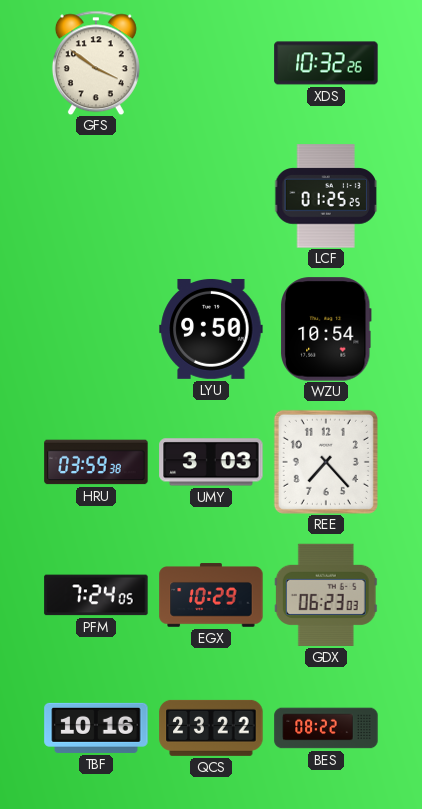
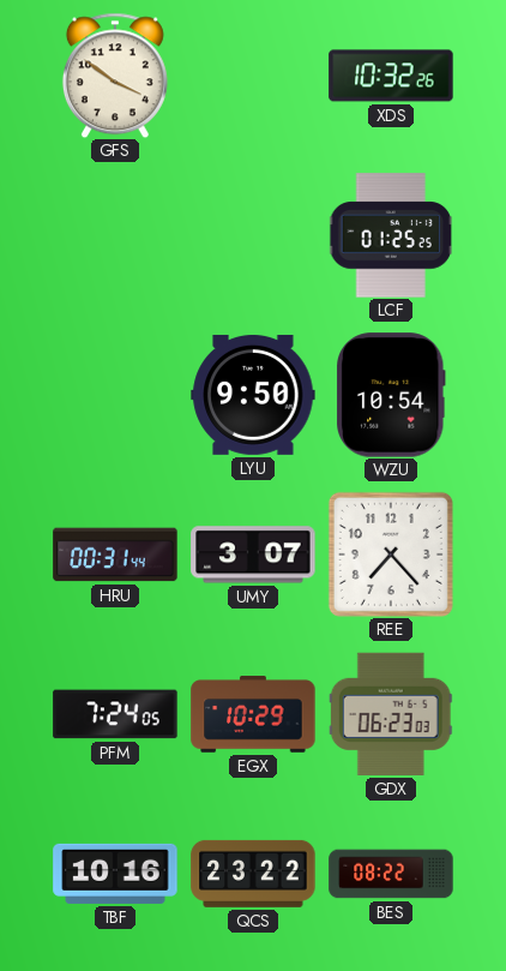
HRU: 03:59 -> 00:31
UMY: 3:03 -> 3:07
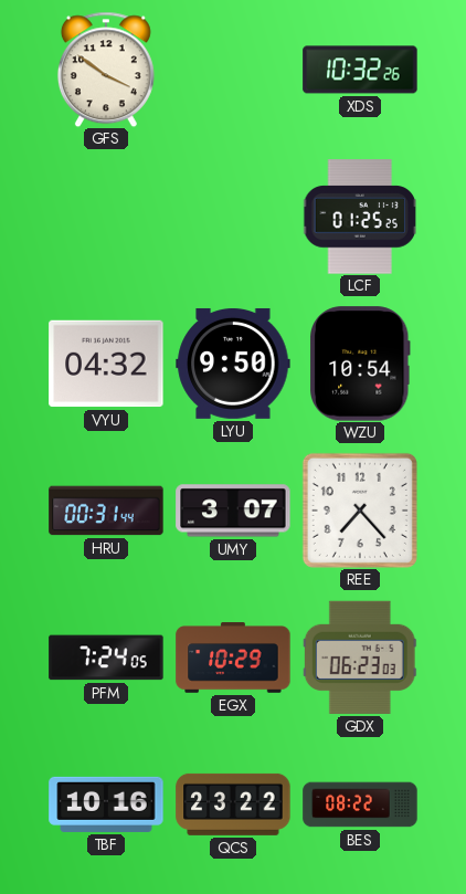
VYU: none -> 04:32
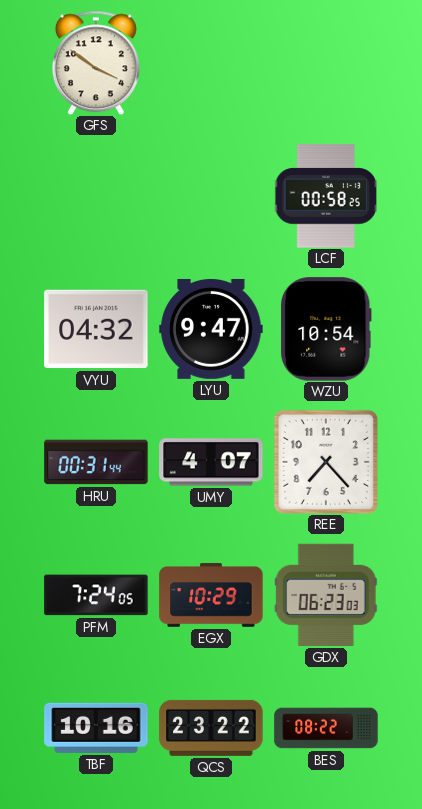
XDS: 10:32 -> none
LCF: 01:25 -> 00:58
LYU: 9:50 -> 9:47
UMY: 3:07 -> 4:07
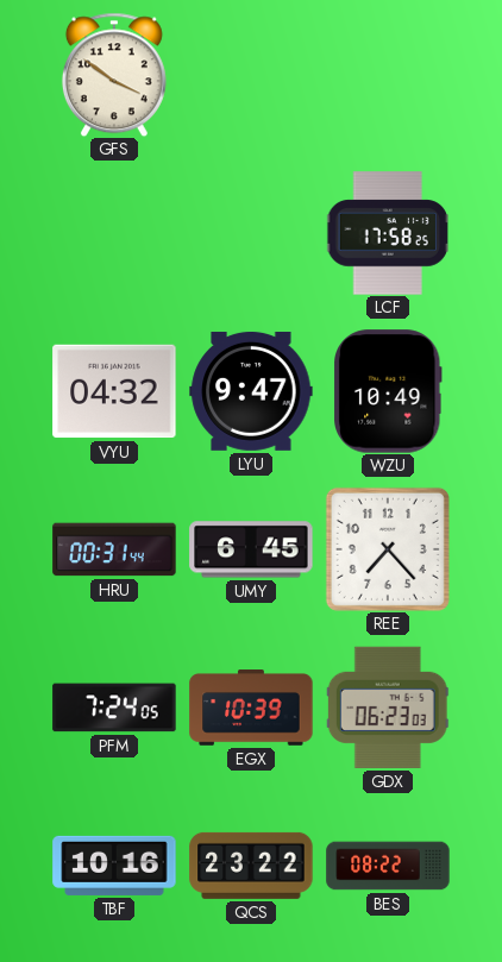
LCF: 00:58 -> 17:58
WZU: 10:54 -> 10:49
UMY: 4:07 -> 6:45
EGX: 10:29 -> 10:39
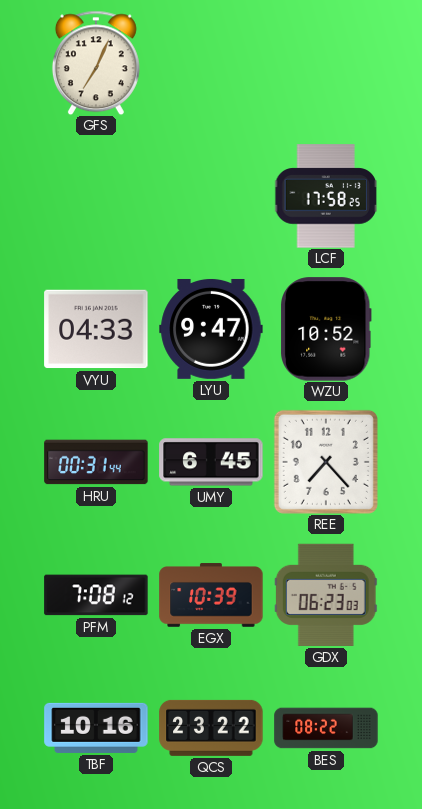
GFS: 3:51 -> 7:04
VYU: 04:32 -> 04:33
WZU: 10:49 -> 10:52
PFM: 7:24 -> 7:08
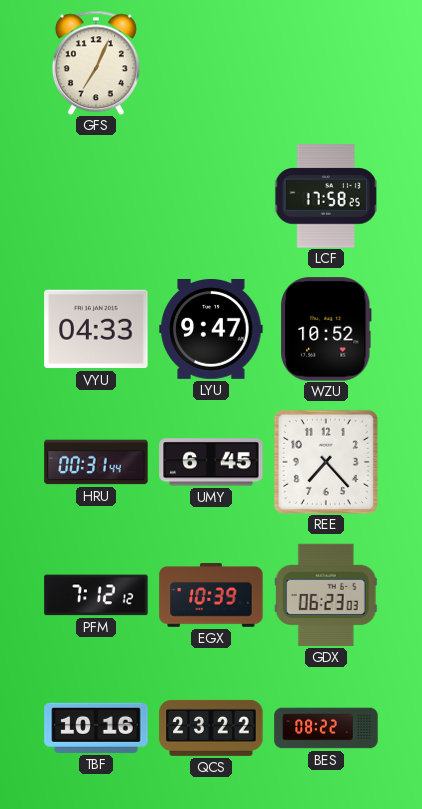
PFM: 7:08 -> 7:12
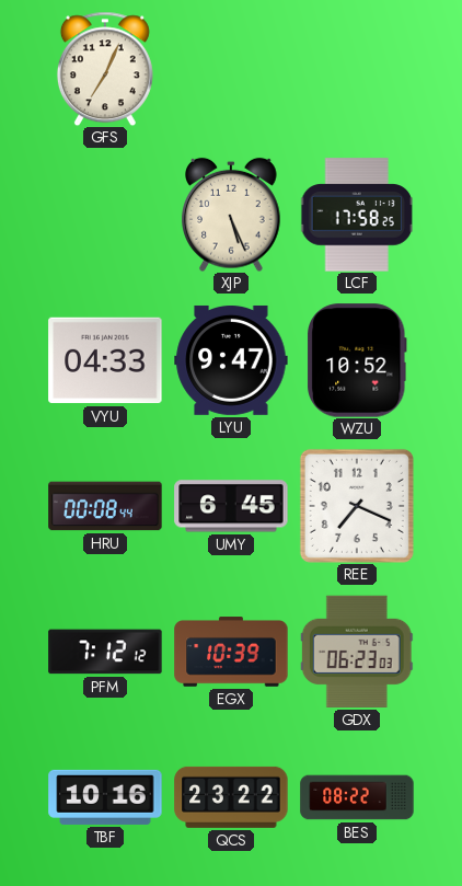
XJP: none -> 5:26
HRU: 00:31 -> 00:08
REE: 7:23 -> 7:19
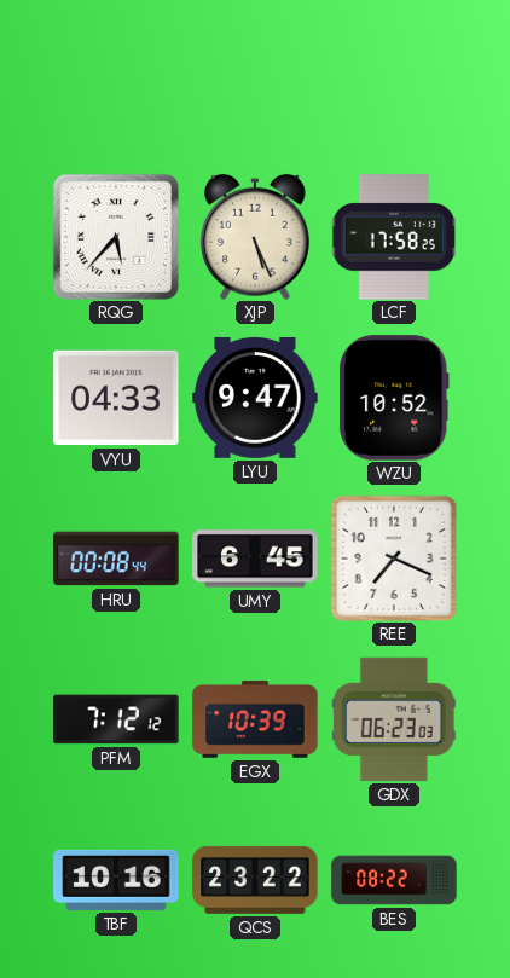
GFS: 7:04 -> none
RQG: none -> 5:37
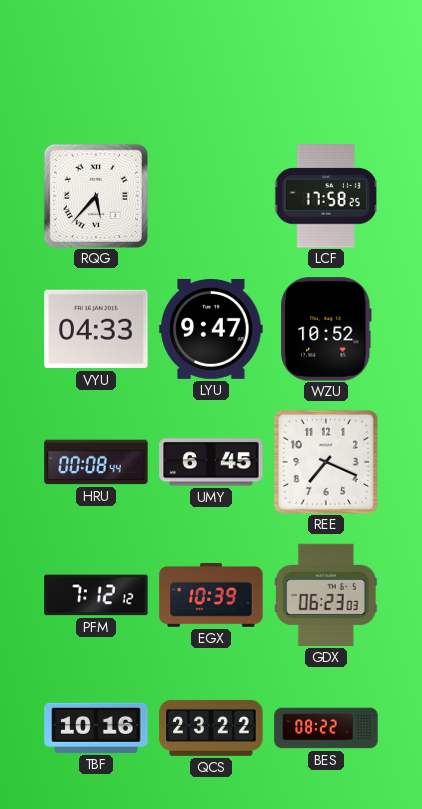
XJP: 5:26 -> none
